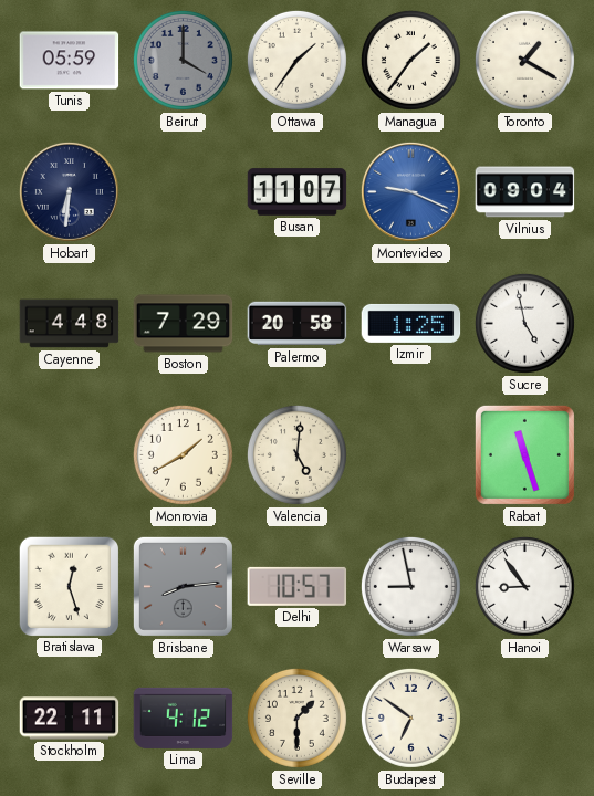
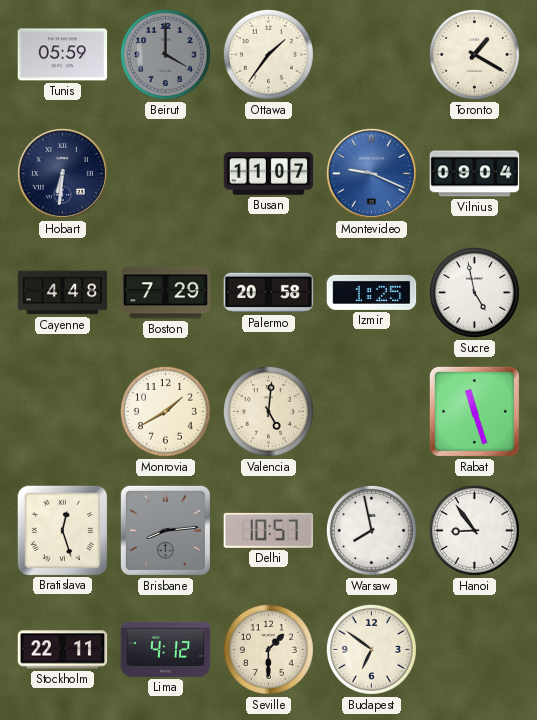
Managua: 1:36 -> none
Warsaw: 8:58 -> 7:58
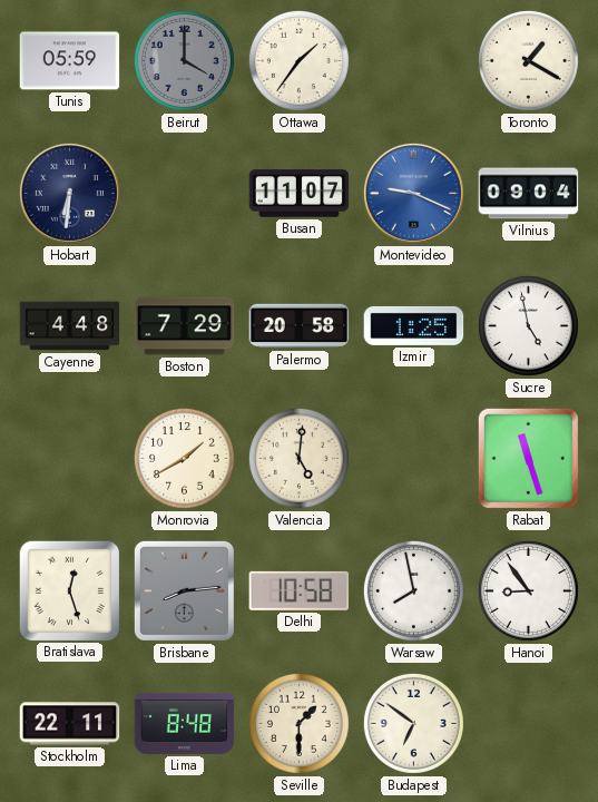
Delhi: 10:57 -> 10:58
Lima: 4:12 -> 8:48
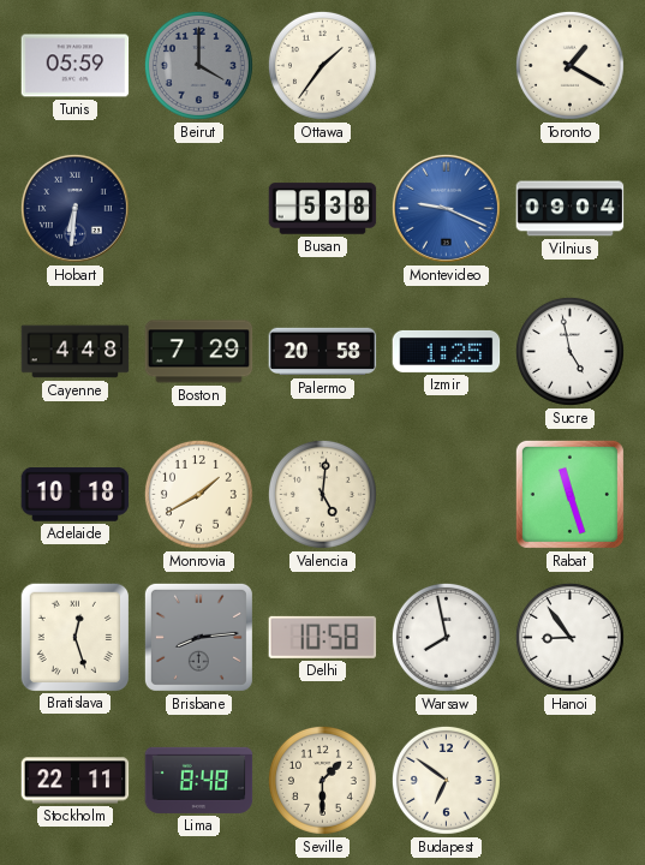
Busan: 11:07 -> 5:38
Adelaide: none -> 10:18
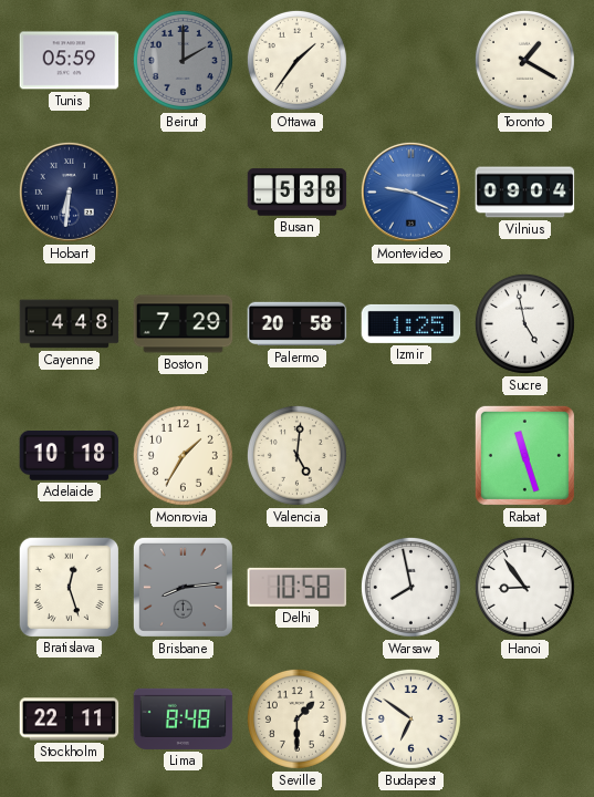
Beirut: 4:00 -> 2:00
Monrovia: 1:40 -> 1:35
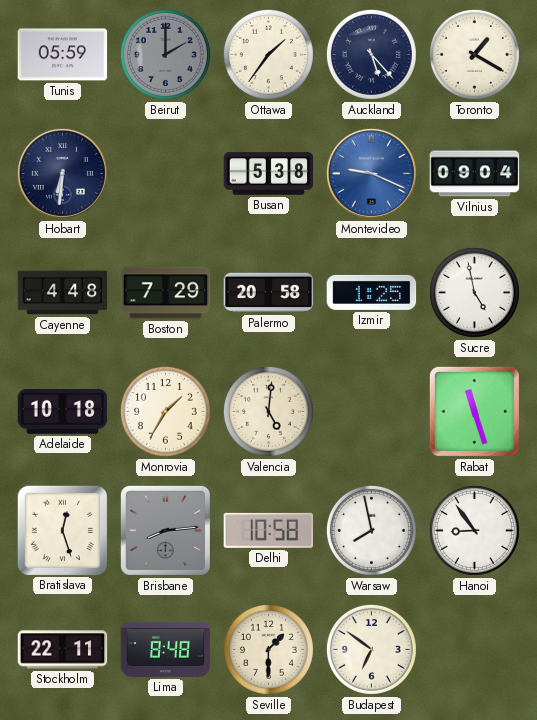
Auckland: none -> 5:23
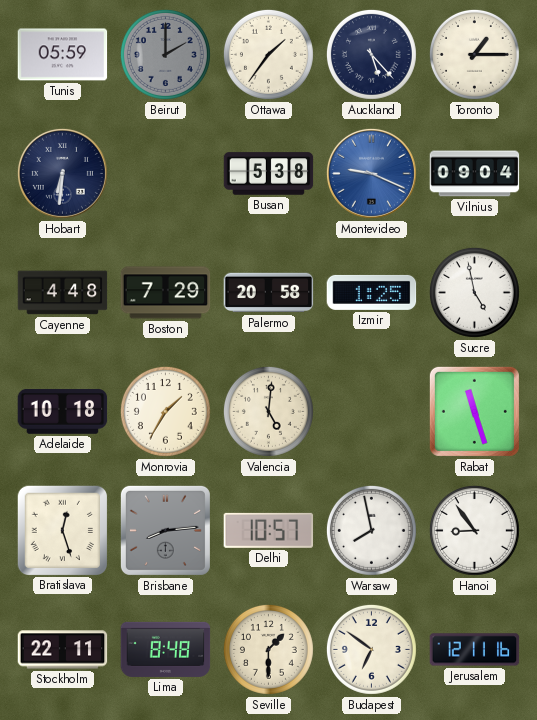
Toronto: 1:20 -> 1:15
Delhi: 10:58 -> 10:57
Jerusalem: none -> 12:11
